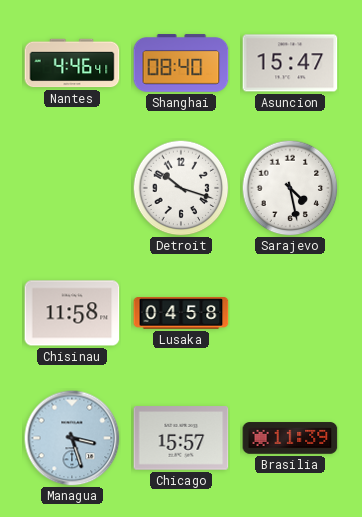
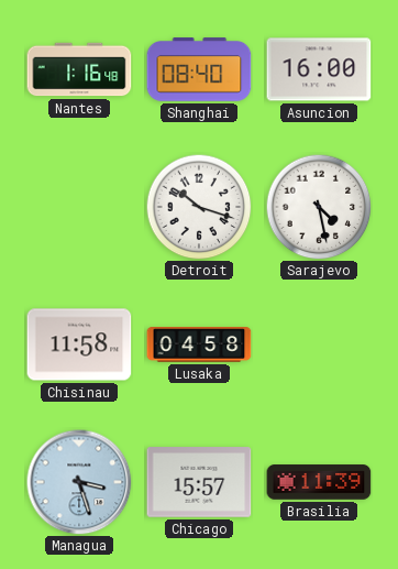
Nantes: 4:46 -> 1:16
Asuncion: 15:47 -> 16:00
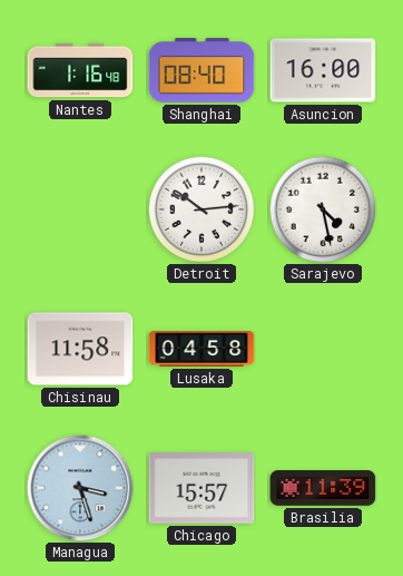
Detroit: 10:18 -> 10:14
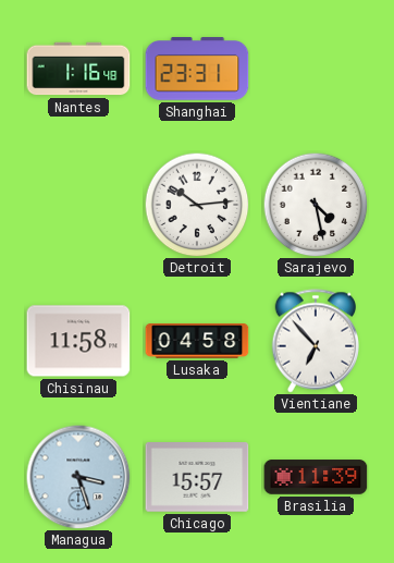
Shanghai: 08:40 -> 23:31
Asuncion: 16:00 -> none
Vientiane: none -> 6:53
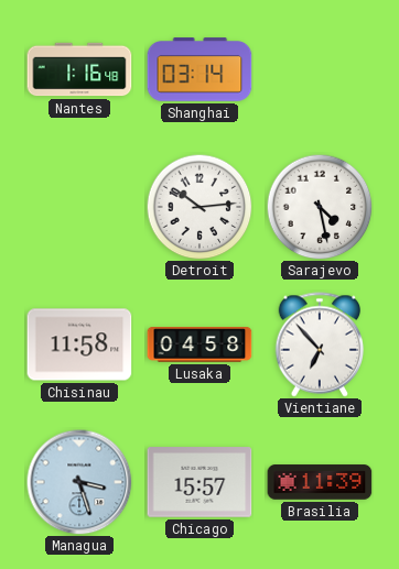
Shanghai: 23:31 -> 03:14
